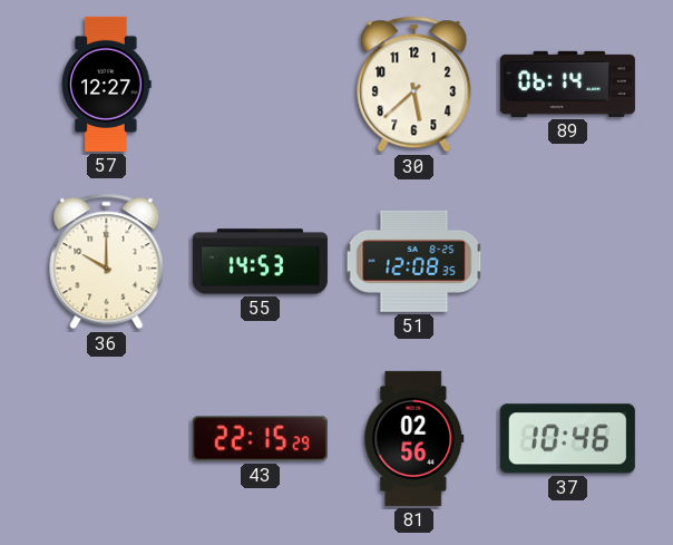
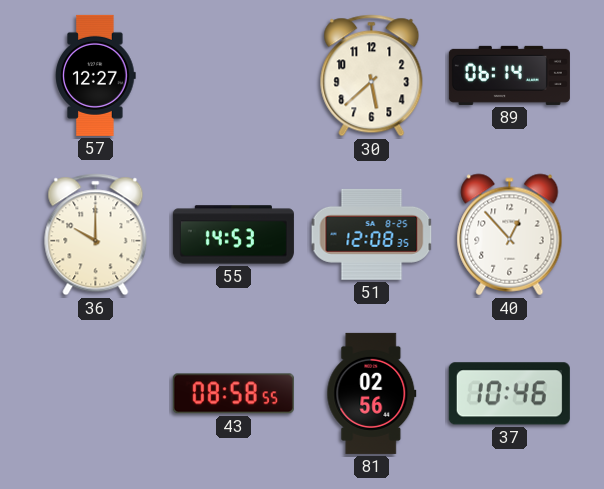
40: none -> 12:53
43: 22:15 -> 08:58
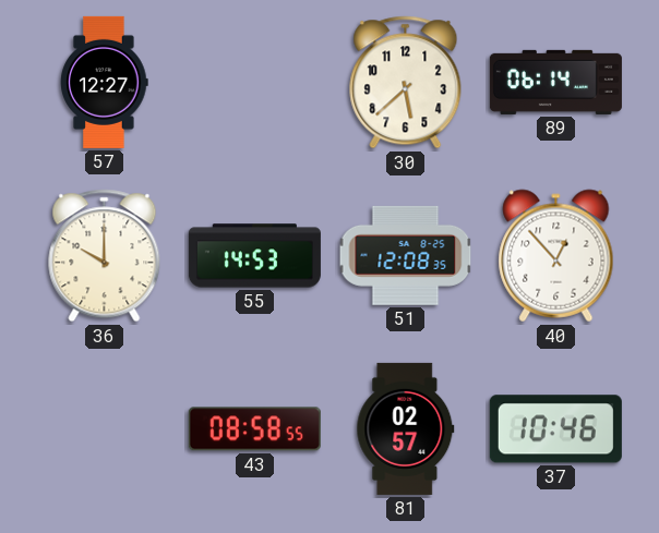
81: 02:56 -> 02:57
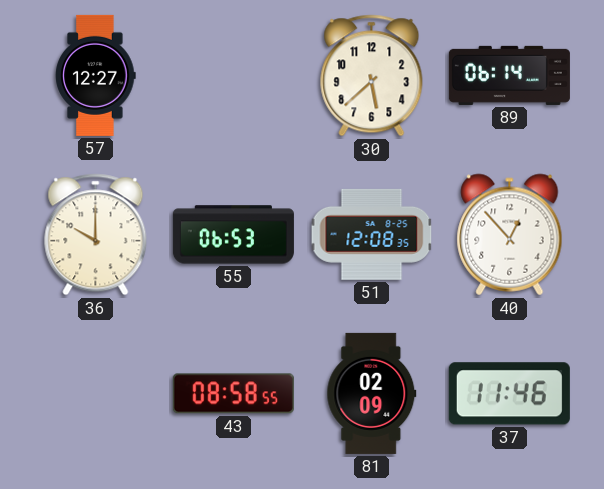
55: 14:53 -> 06:53
81: 02:57 -> 02:09
37: 10:46 -> 11:46
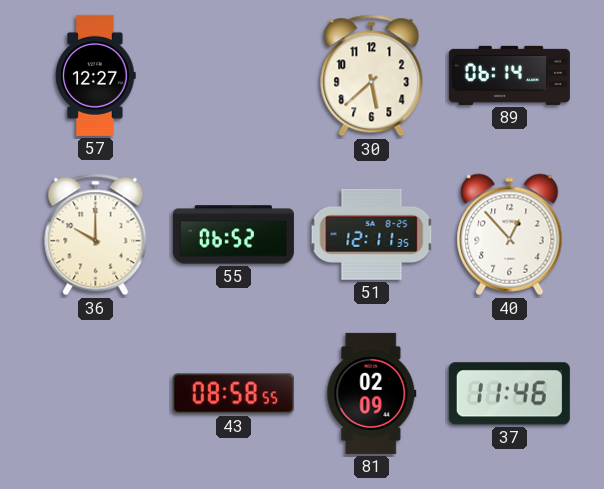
55: 06:53 -> 06:52
51: 12:08 -> 12:11
